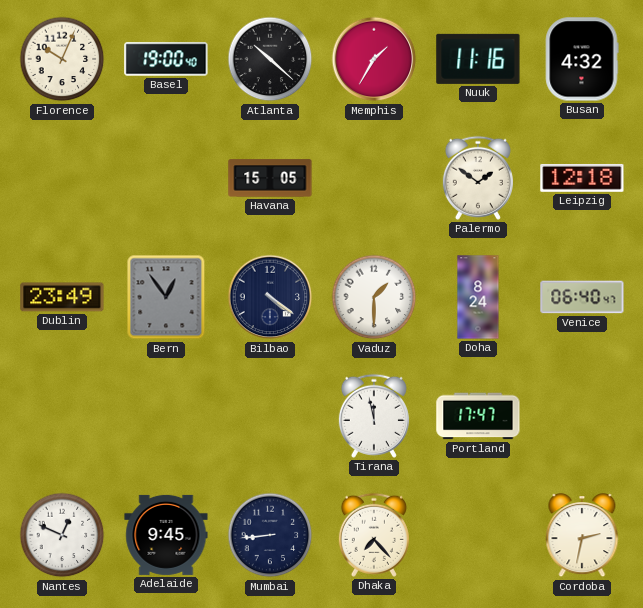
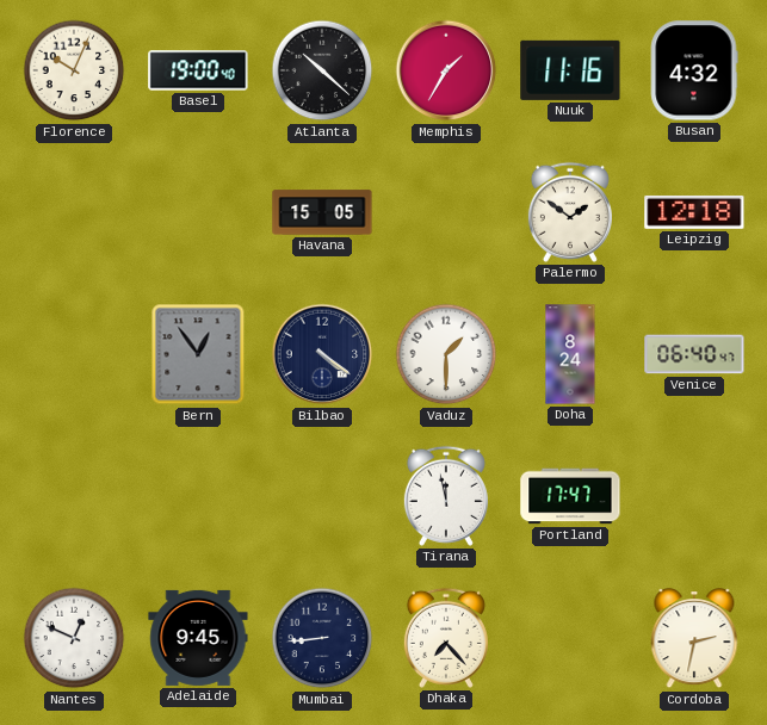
Dublin: 23:49 -> none
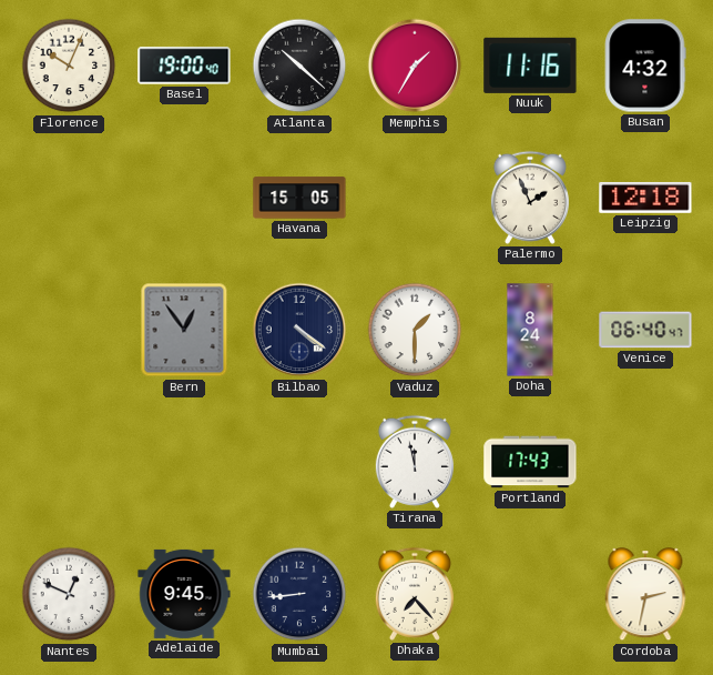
Palermo: 1:51 -> 1:56
Portland: 17:47 -> 17:43
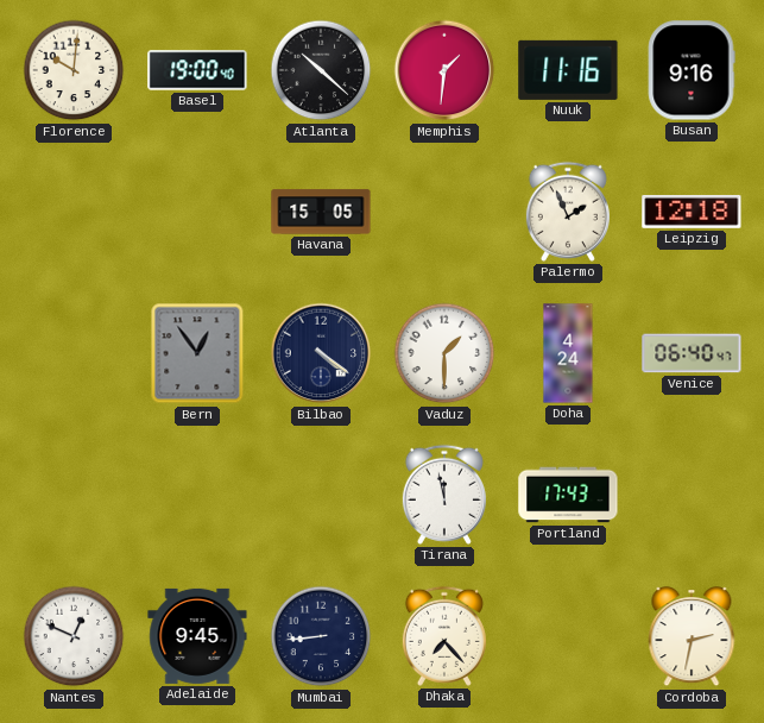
Florence: 10:04 -> 10:01
Memphis: 1:35 -> 1:31
Busan: 4:32 -> 9:16
Doha: 8:24 -> 4:24
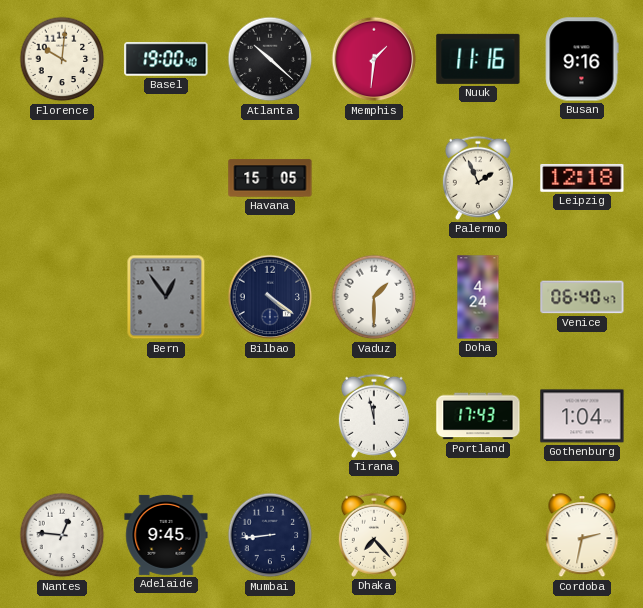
Gothenburg: none -> 1:04
Nantes: 12:49 -> 12:46
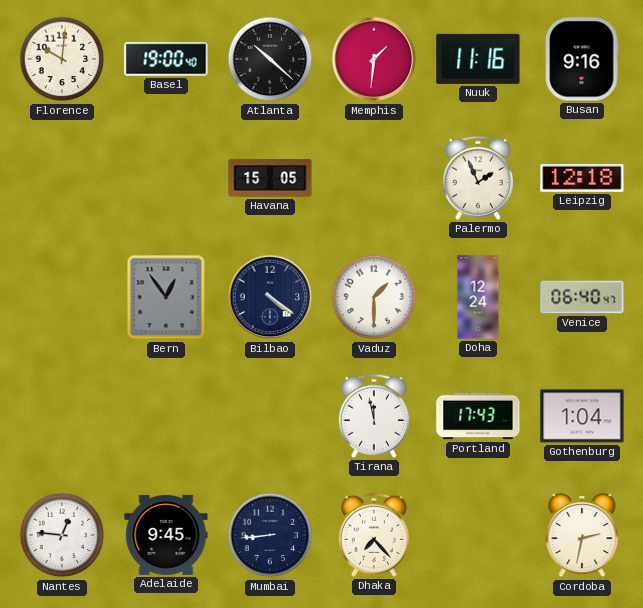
Doha: 4:24 -> 12:24
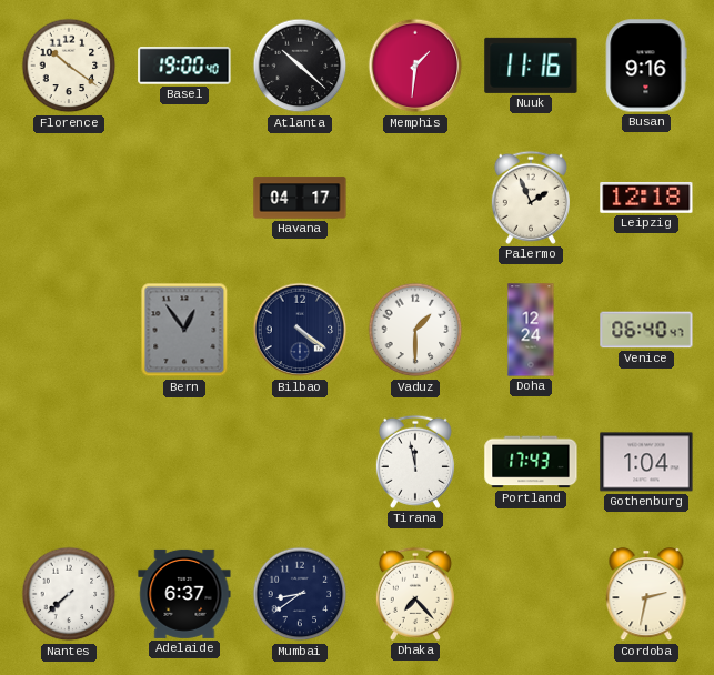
Florence: 10:01 -> 10:21
Havana: 15:05 -> 04:17
Nantes: 12:46 -> 7:38
Adelaide: 9:45 -> 6:37
Mumbai: 8:44 -> 8:39
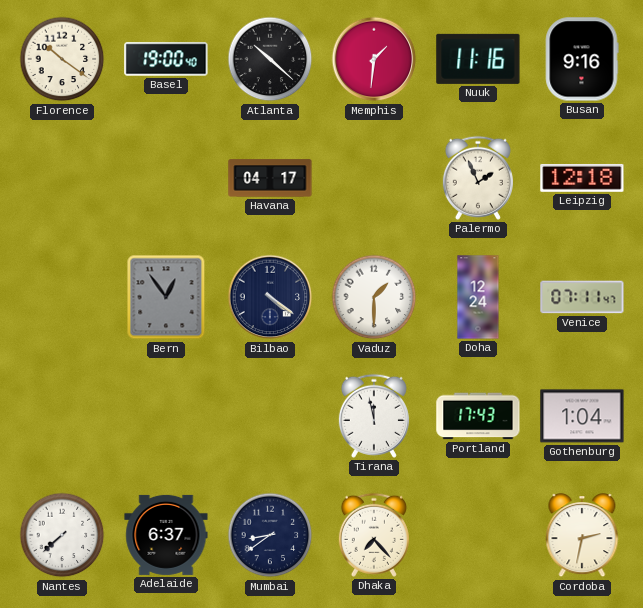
Venice: 06:40 -> 07:11
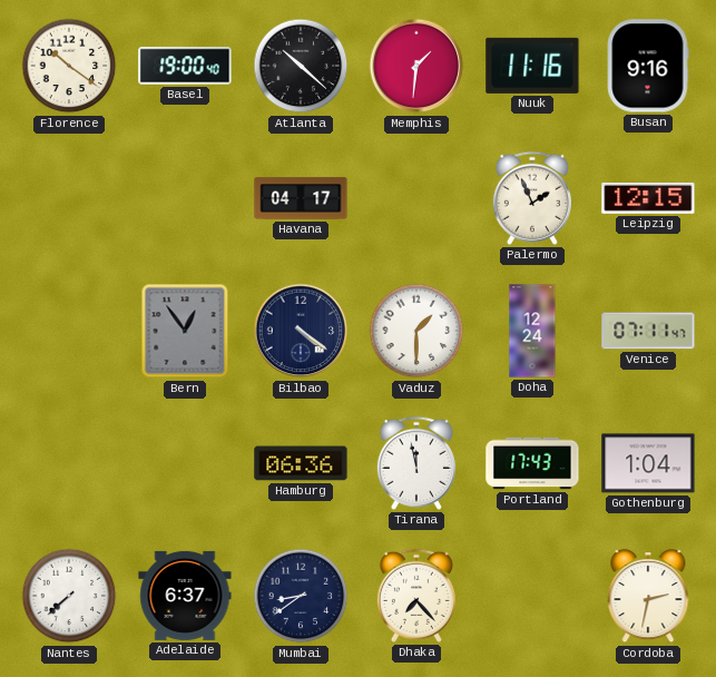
Leipzig: 12:18 -> 12:15
Hamburg: none -> 06:36
